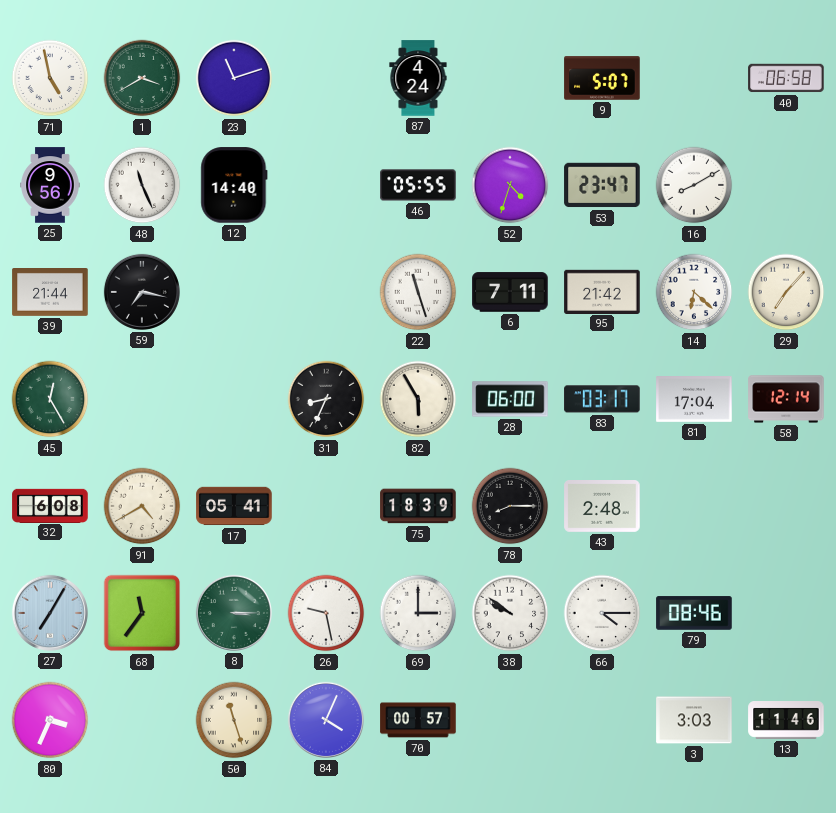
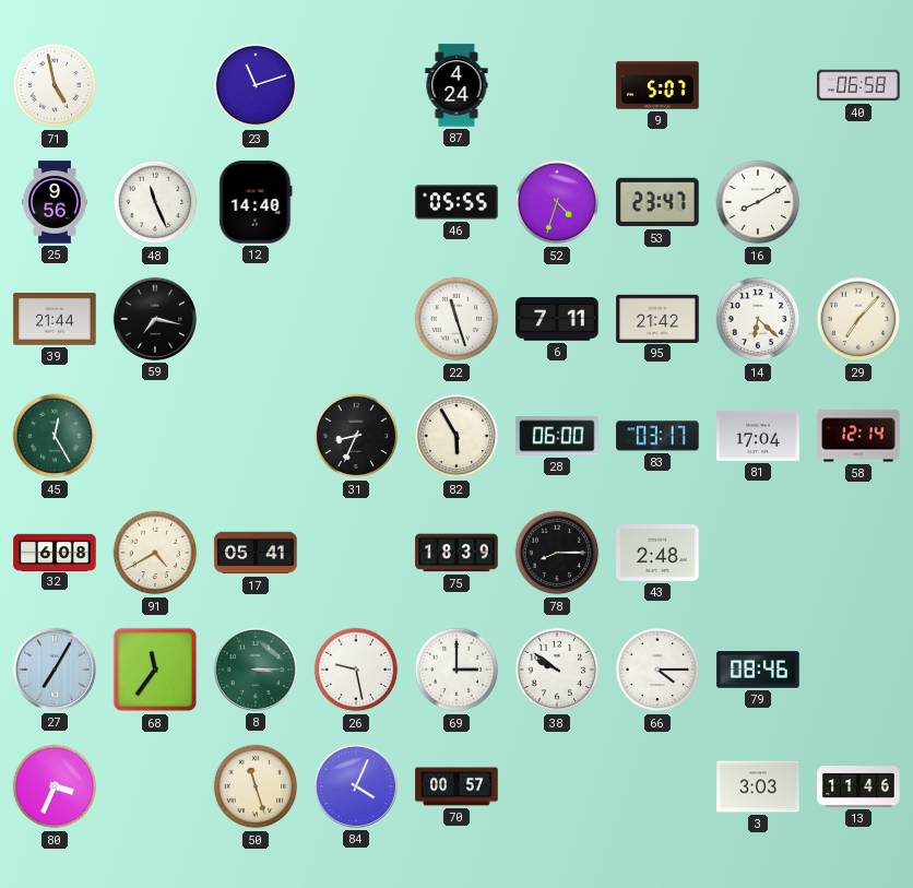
1: 3:40 -> none
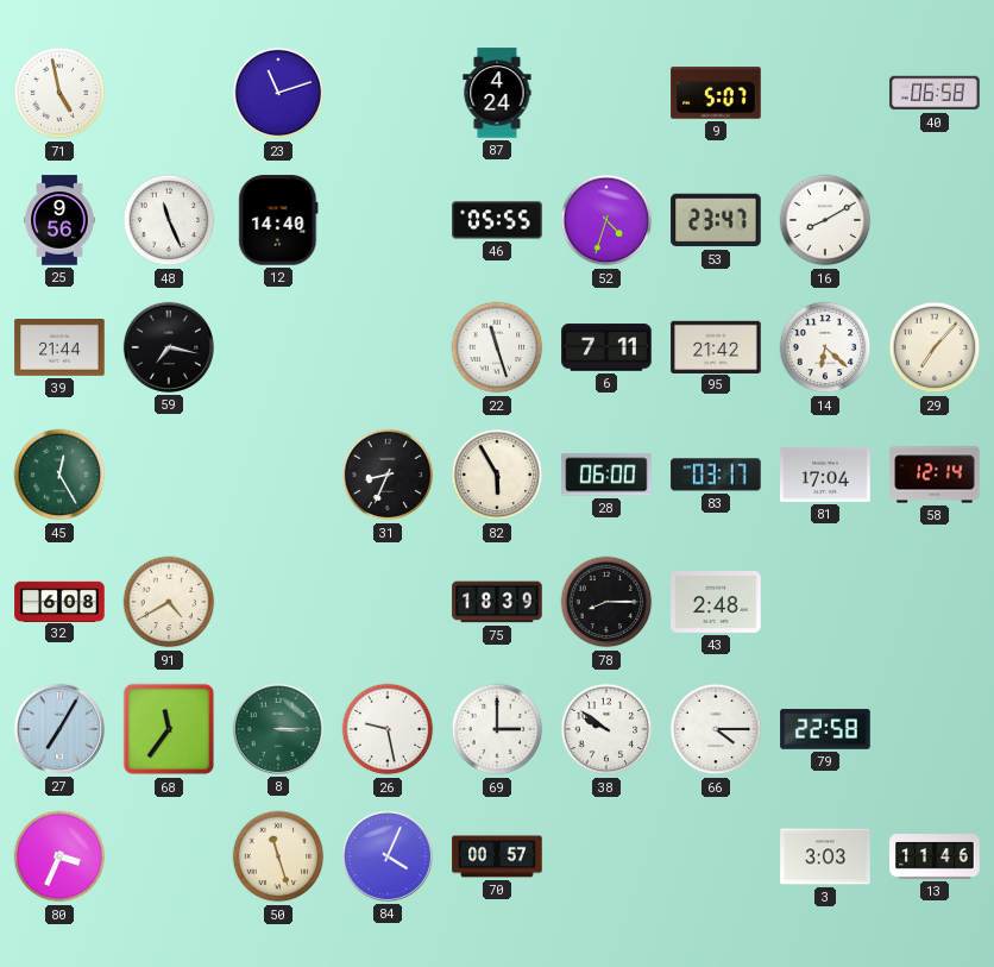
17: 05:41 -> none
79: 08:46 -> 22:58
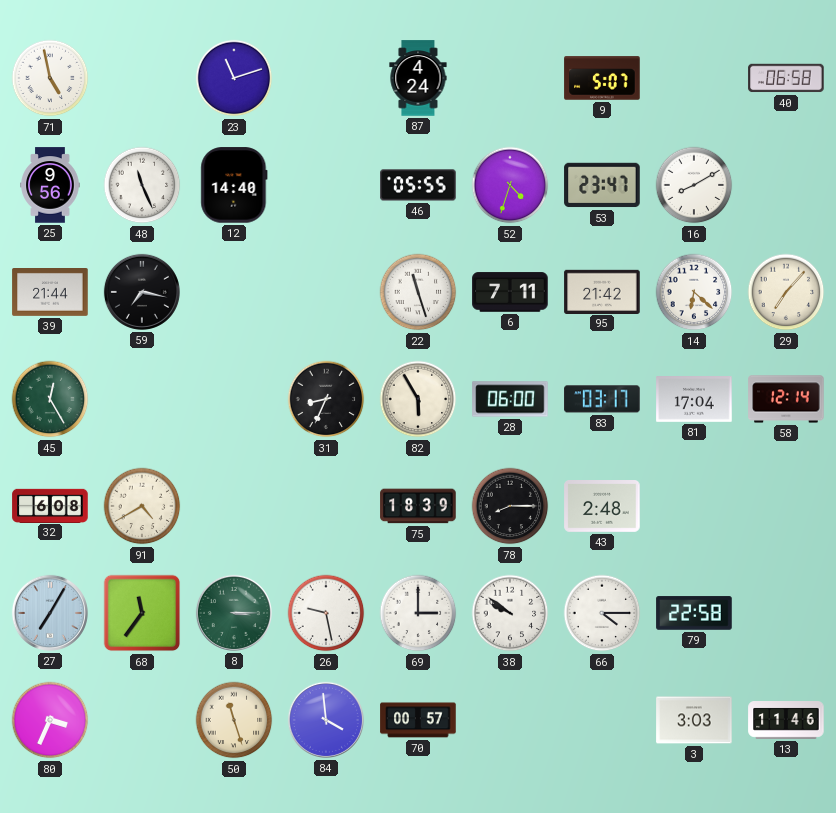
84: 4:04 -> 3:59
